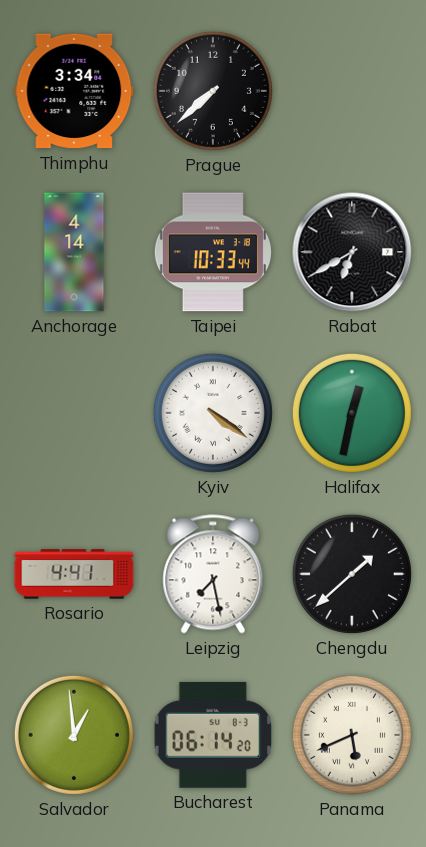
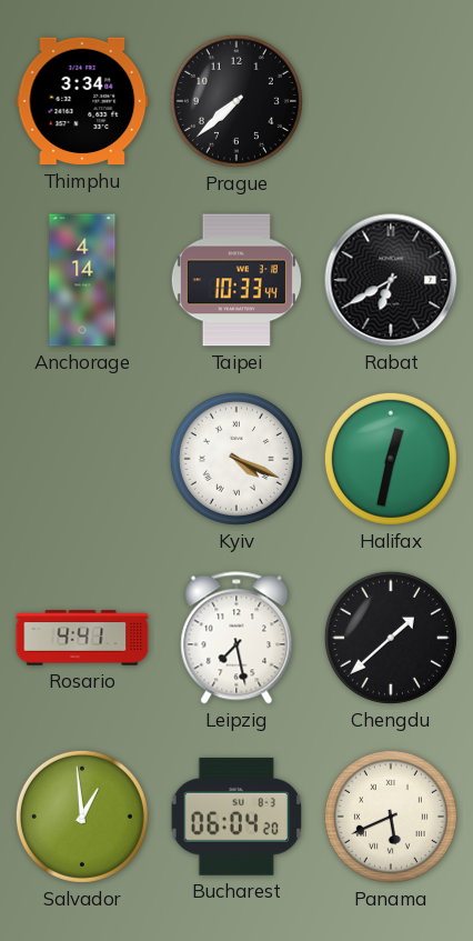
Kyiv: 4:21 -> 4:19
Bucharest: 06:14 -> 06:04
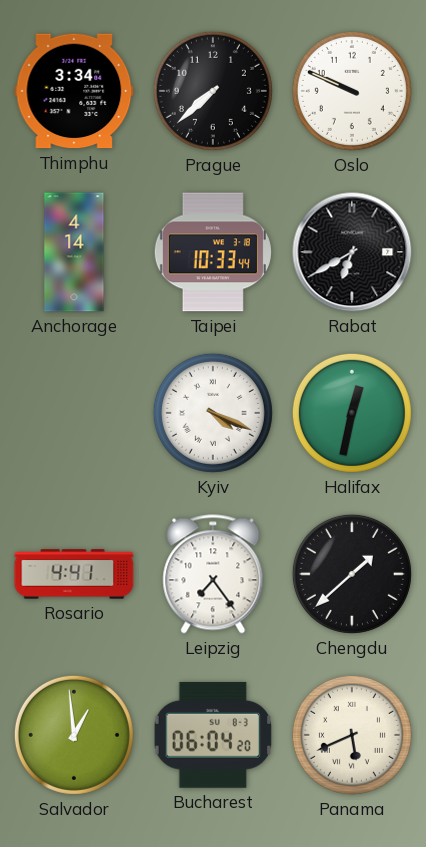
Oslo: none -> 9:49
Leipzig: 7:28 -> 7:24
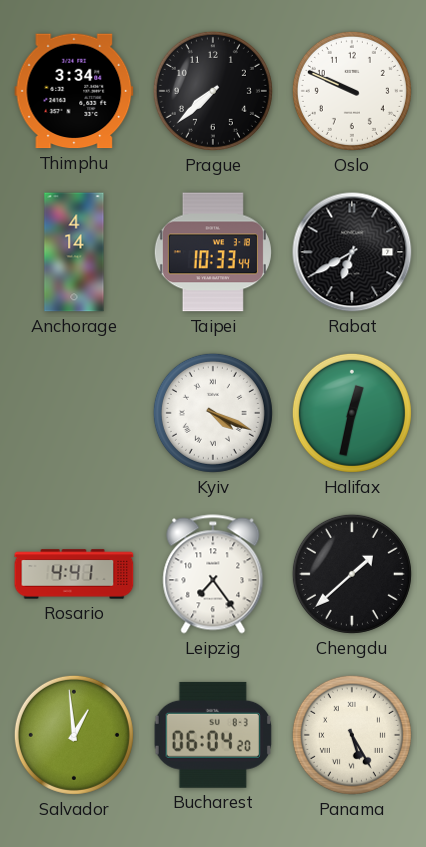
Panama: 5:41 -> 5:25
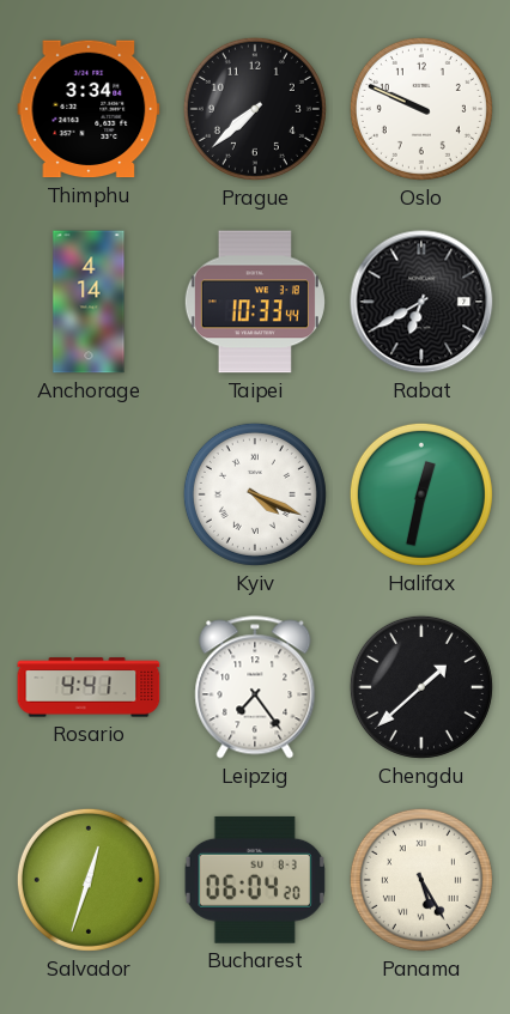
Salvador: 12:59 -> 12:33
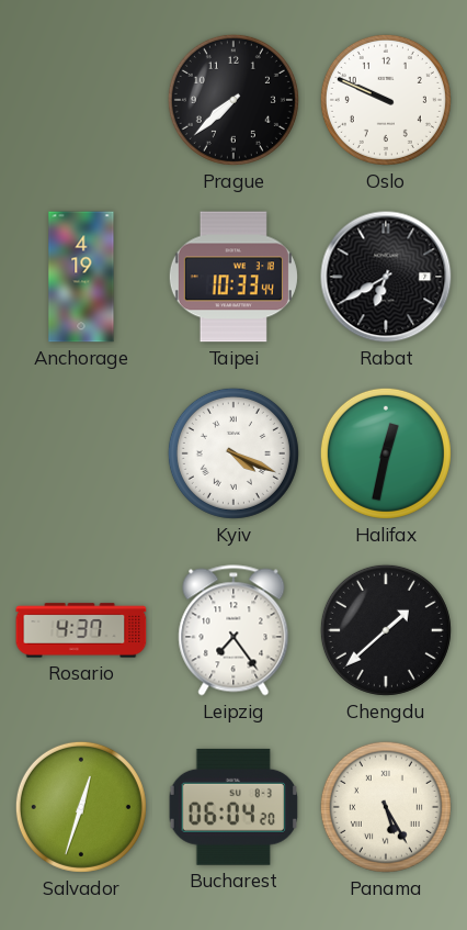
Thimphu: 3:34 -> none
Anchorage: 4:14 -> 4:19
Rosario: 4:41 -> 4:37
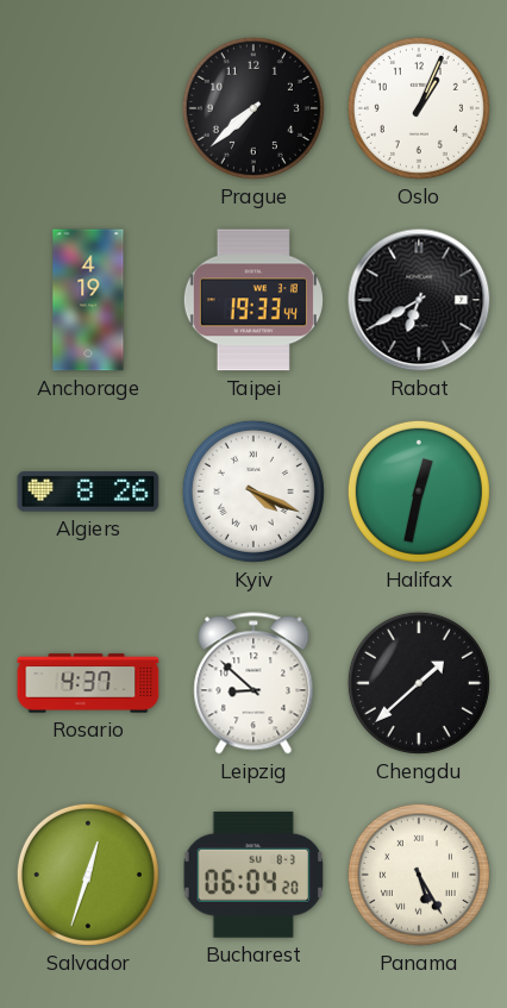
Oslo: 9:49 -> 1:04
Taipei: 10:33 -> 19:33
Algiers: none -> 8:26
Leipzig: 7:24 -> 8:52
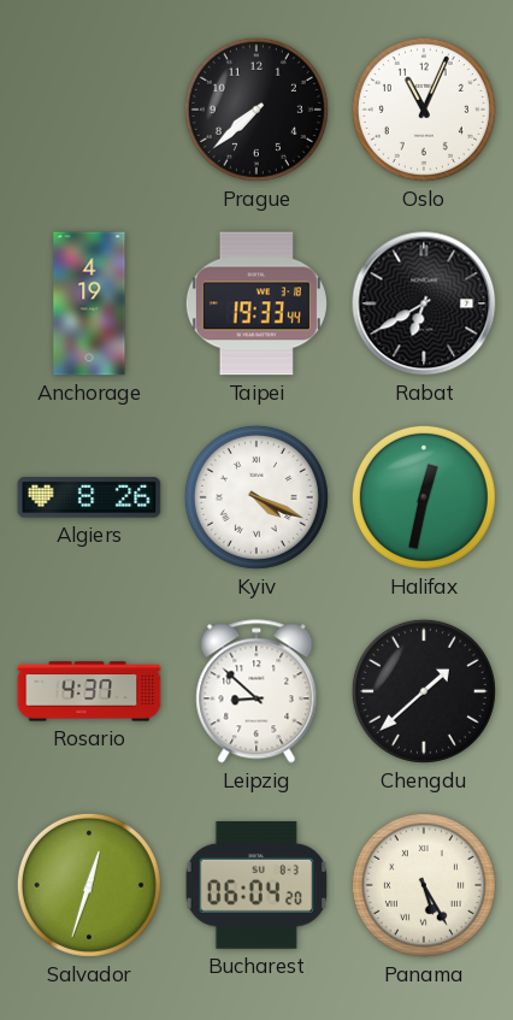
Oslo: 1:04 -> 11:04
